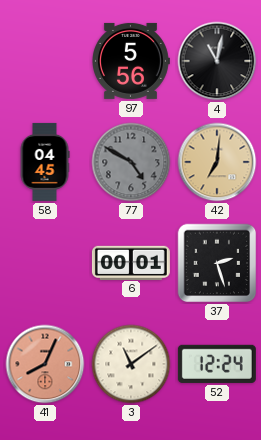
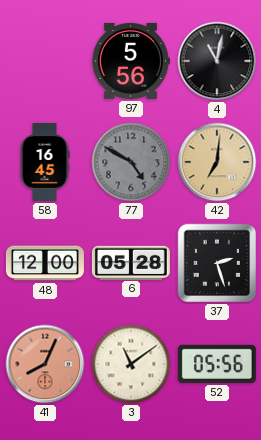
58: 04:45 -> 16:45
48: none -> 12:00
6: 00:01 -> 05:28
52: 12:24 -> 05:56
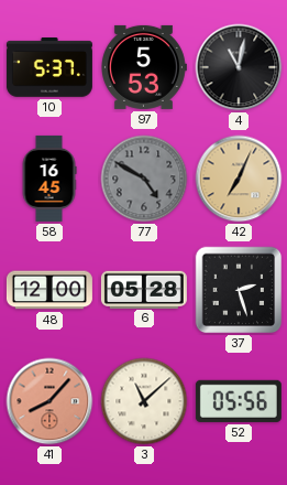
10: none -> 5:37
97: 5:56 -> 5:53
42: 7:01 -> 7:04
41: 8:04 -> 8:07
3: 11:09 -> 11:08
